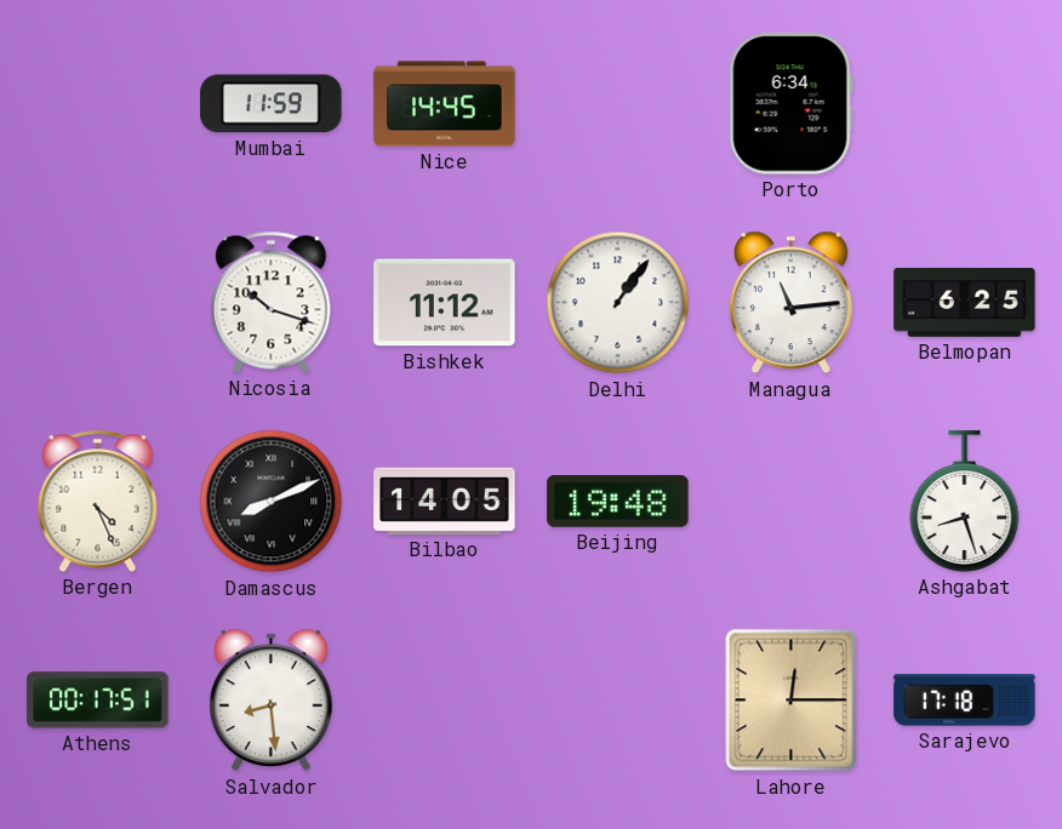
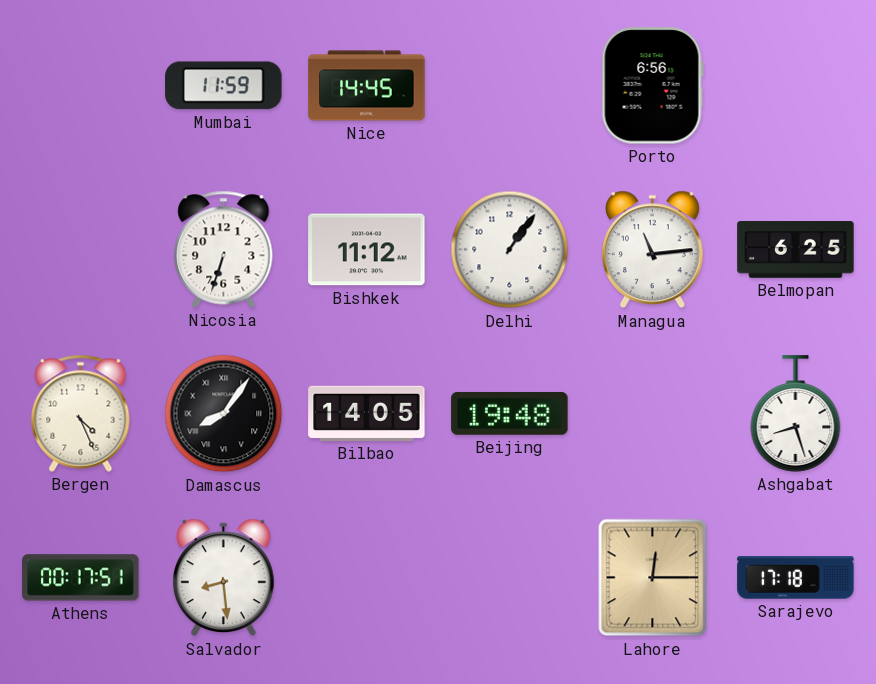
Porto: 6:34 -> 6:56
Nicosia: 10:18 -> 6:33
Damascus: 8:11 -> 8:06
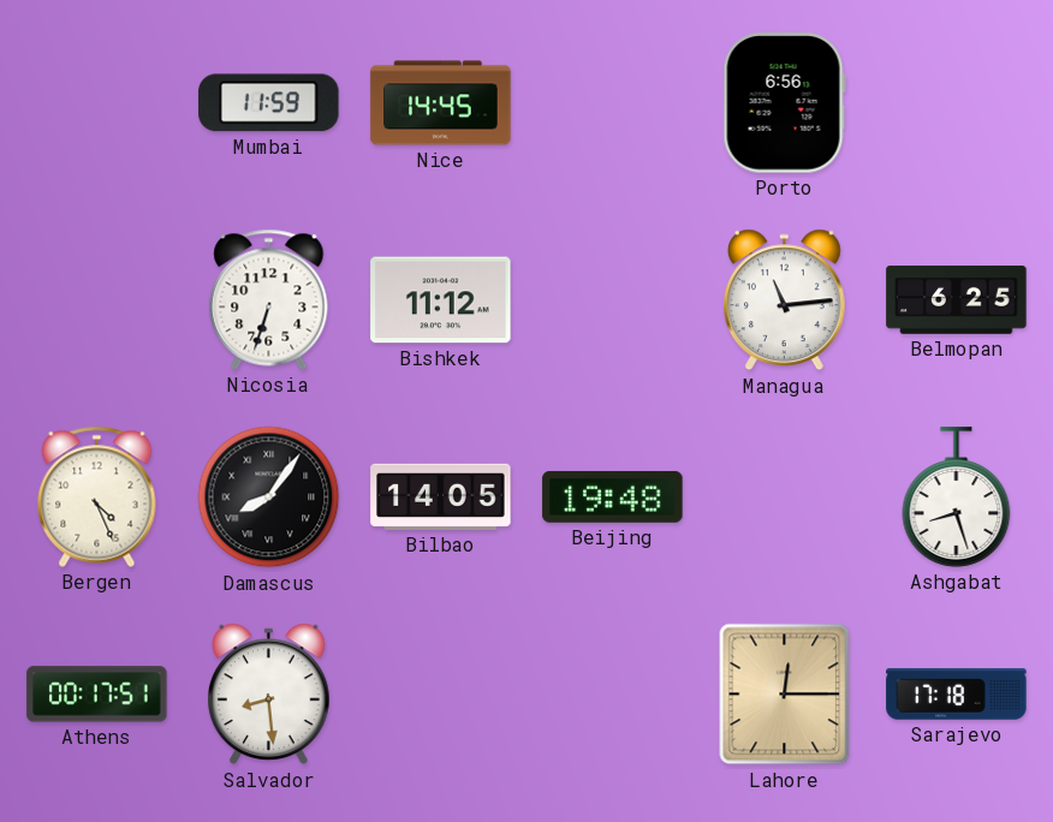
Delhi: 1:06 -> none
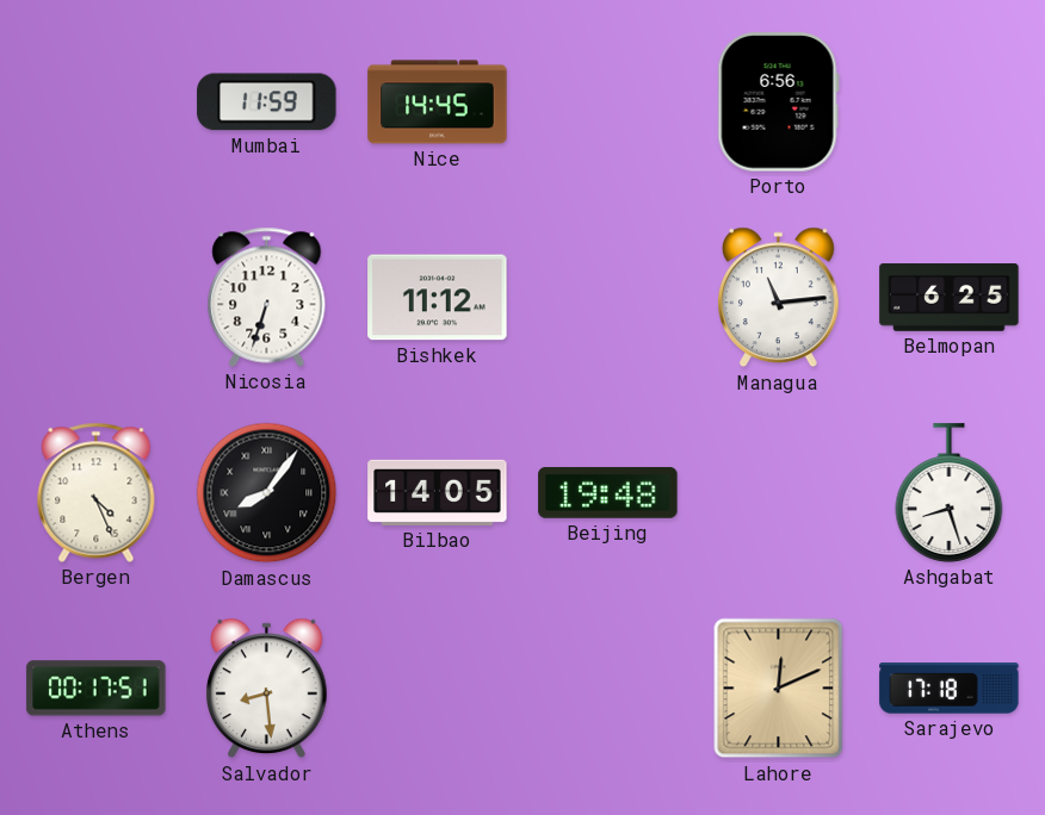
Lahore: 12:15 -> 12:11
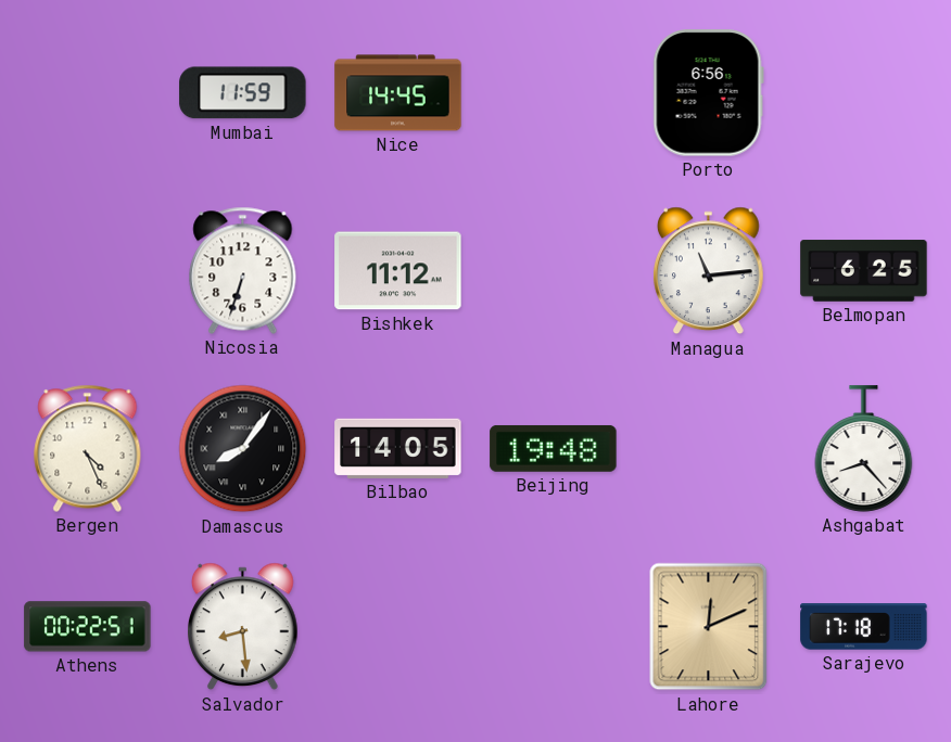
Ashgabat: 8:27 -> 8:23
Athens: 00:17 -> 00:22
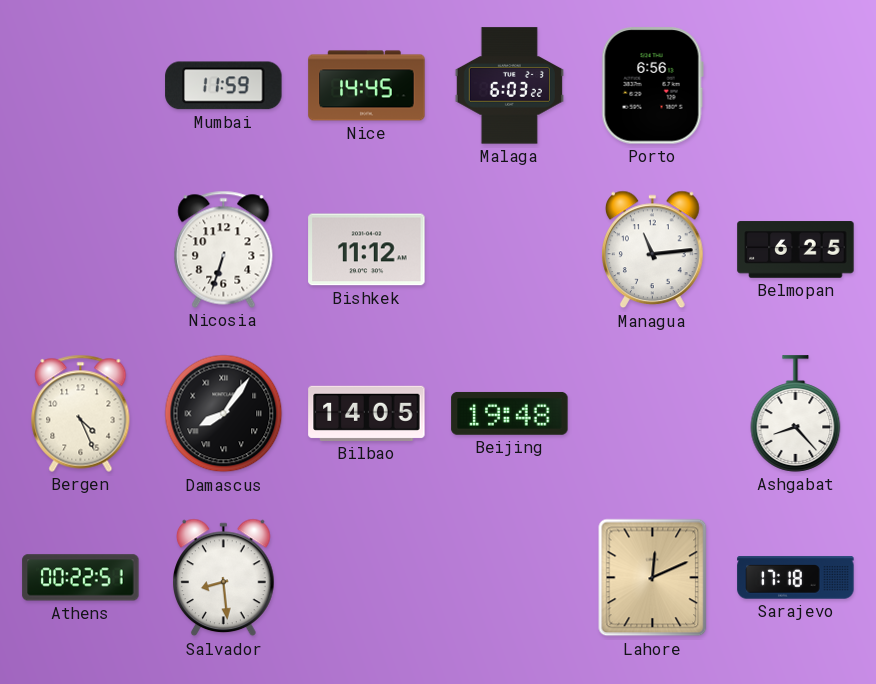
Malaga: none -> 6:03
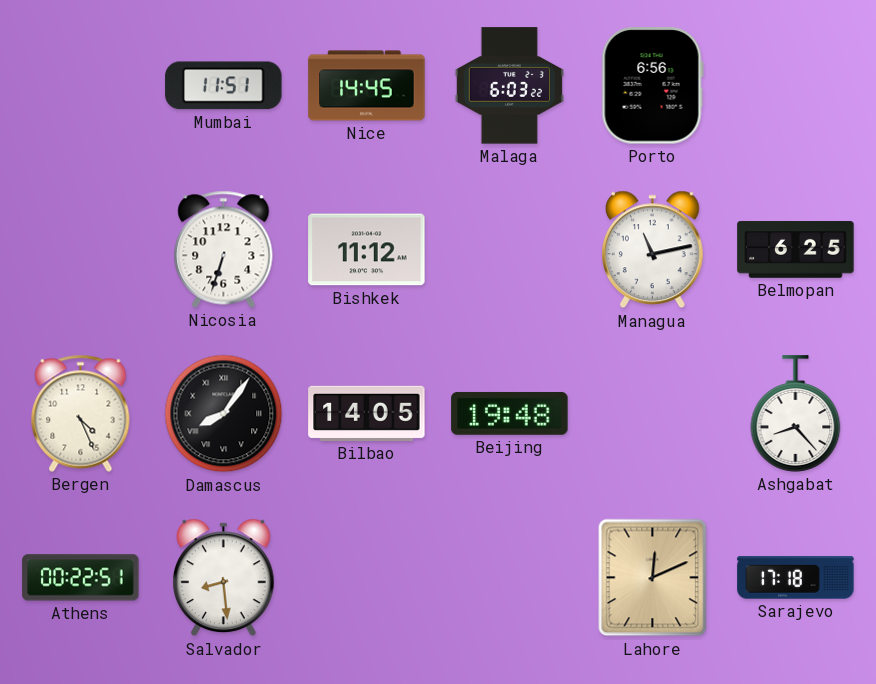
Mumbai: 11:59 -> 11:51
Managua: 11:14 -> 11:13
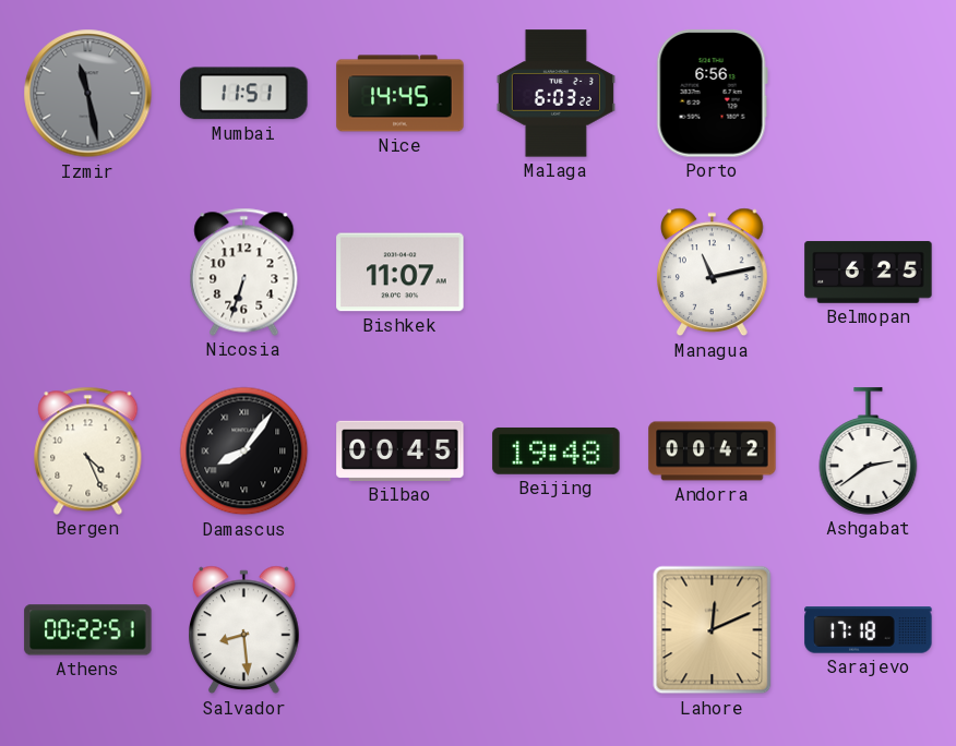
Izmir: none -> 11:28
Bishkek: 11:12 -> 11:07
Bilbao: 14:05 -> 00:45
Andorra: none -> 00:42
Ashgabat: 8:23 -> 2:39
